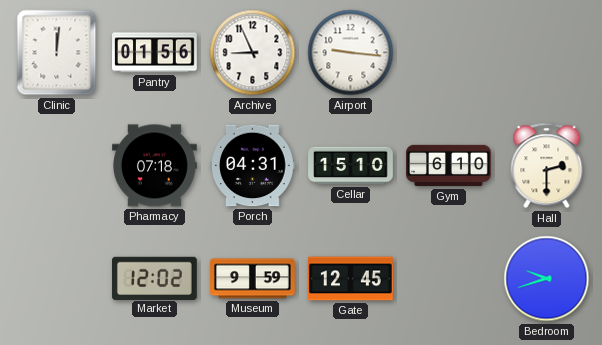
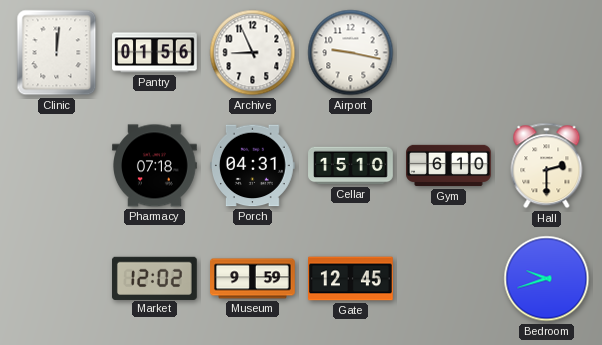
Airport: 9:16 -> 9:17
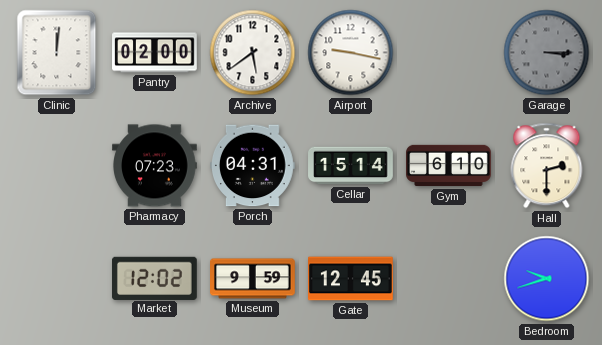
Pantry: 01:56 -> 02:00
Archive: 8:56 -> 5:39
Garage: none -> 3:15
Pharmacy: 07:18 -> 07:23
Cellar: 15:10 -> 15:14
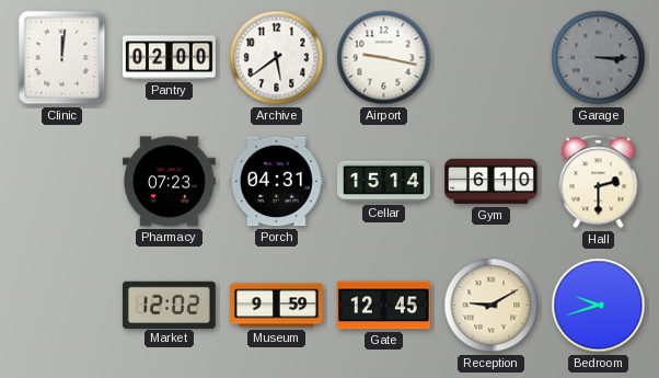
Reception: none -> 9:10
